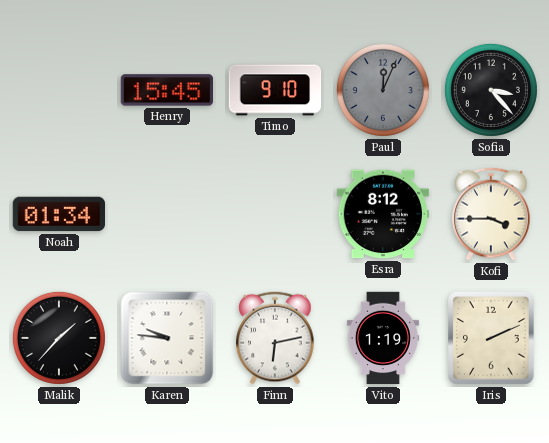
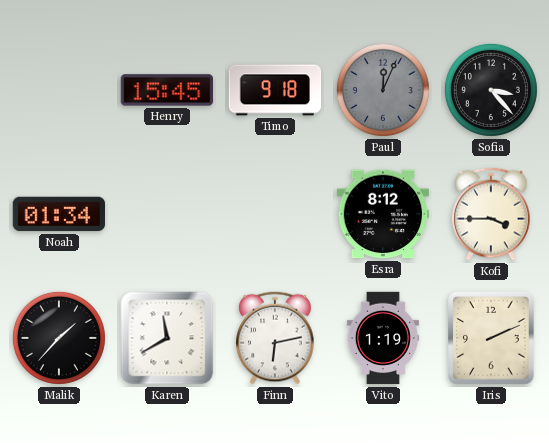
Timo: 9:10 -> 9:18
Karen: 9:46 -> 11:40
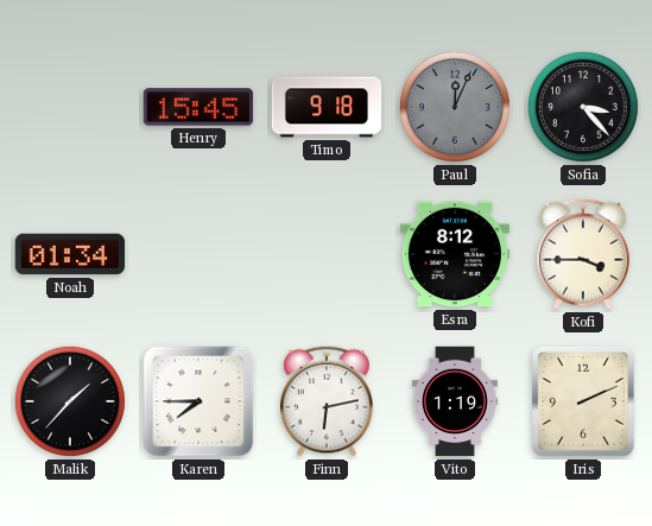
Karen: 11:40 -> 7:45
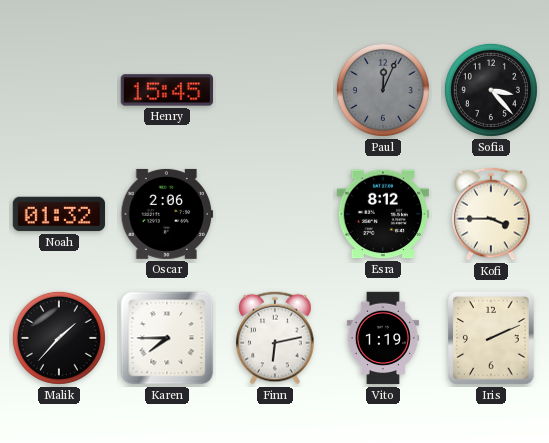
Timo: 9:18 -> none
Noah: 01:34 -> 01:32
Oscar: none -> 2:06
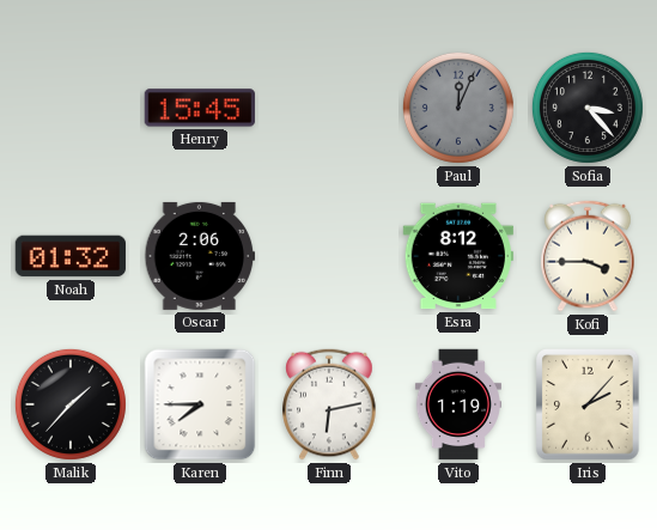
Iris: 2:11 -> 2:07
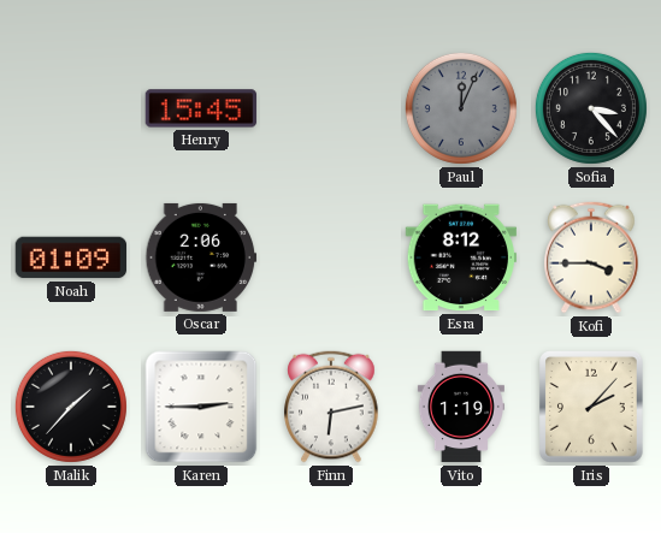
Noah: 01:32 -> 01:09
Karen: 7:45 -> 2:45
